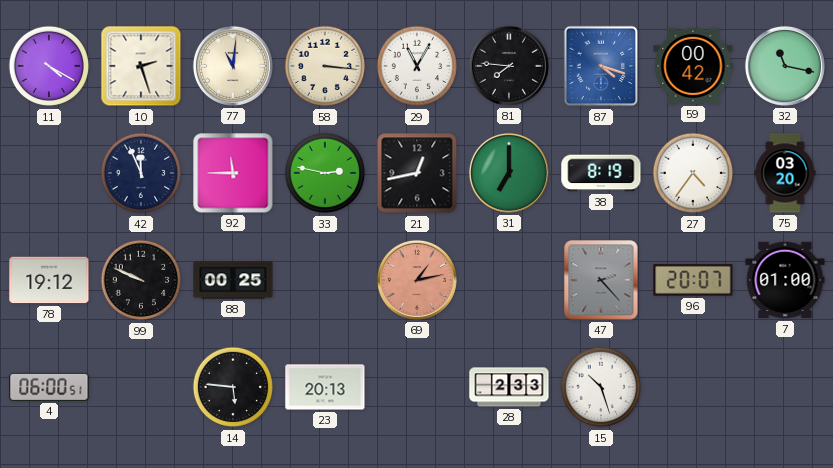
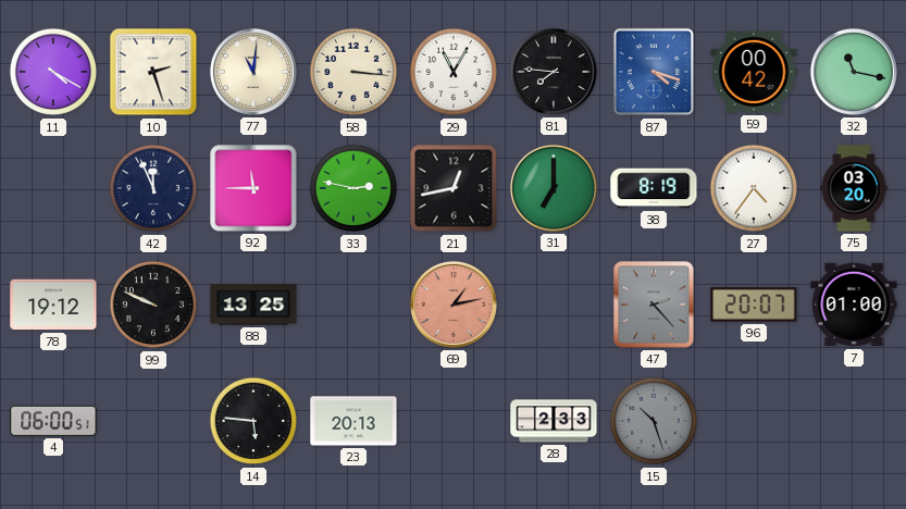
88: 00:25 -> 13:25
15 dial: white -> grey
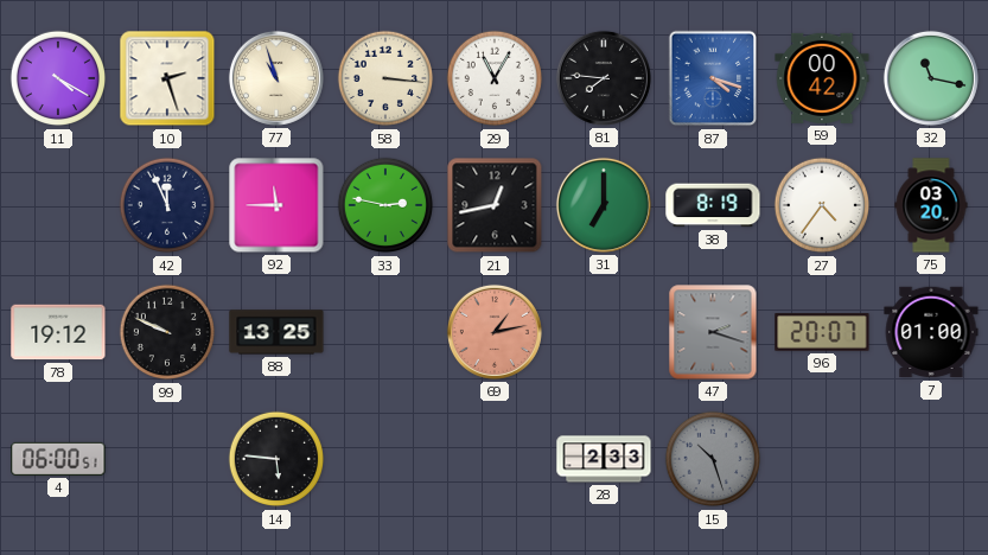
77: 11:01 -> 10:57
47: 2:23 -> 2:18
23: 20:13 -> none
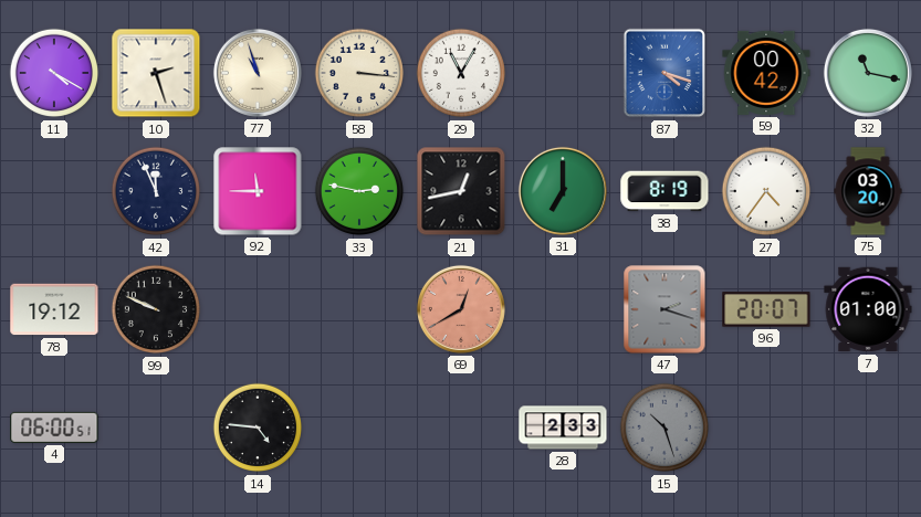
81: 7:46 -> none
88: 13:25 -> none
69: 1:13 -> 12:40
14: 5:46 -> 4:46
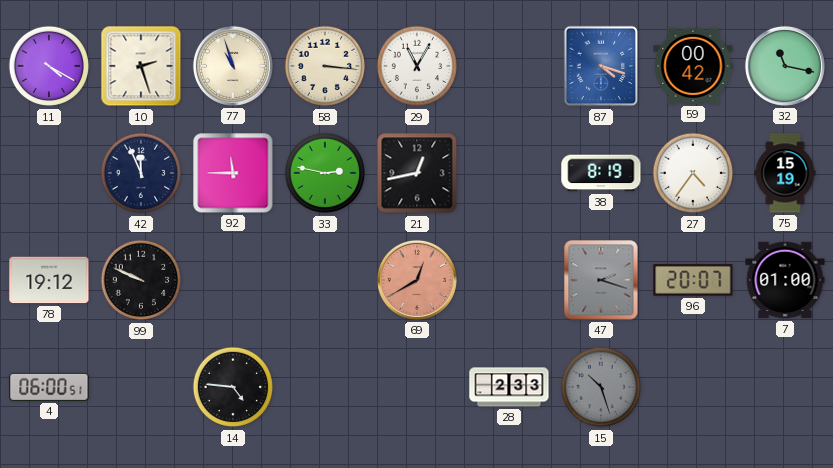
31: 7:00 -> none
75: 03:20 -> 15:19
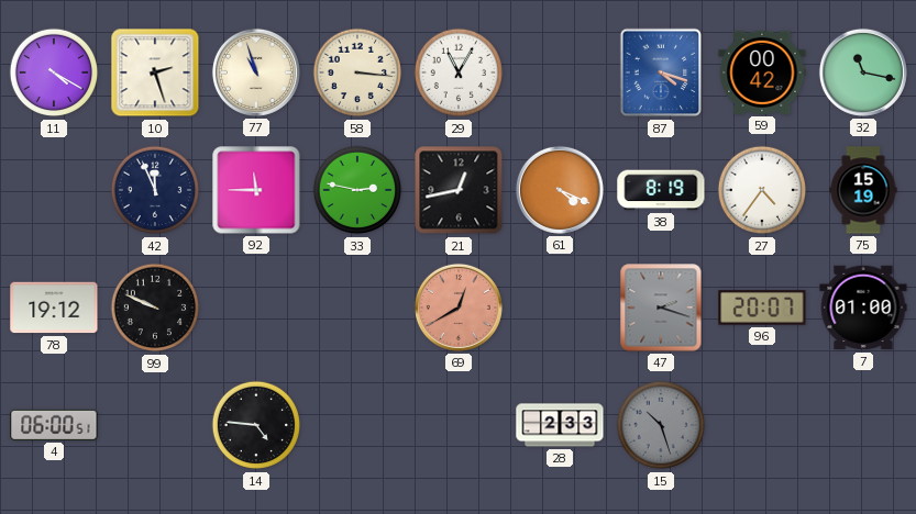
61: none -> 4:19
